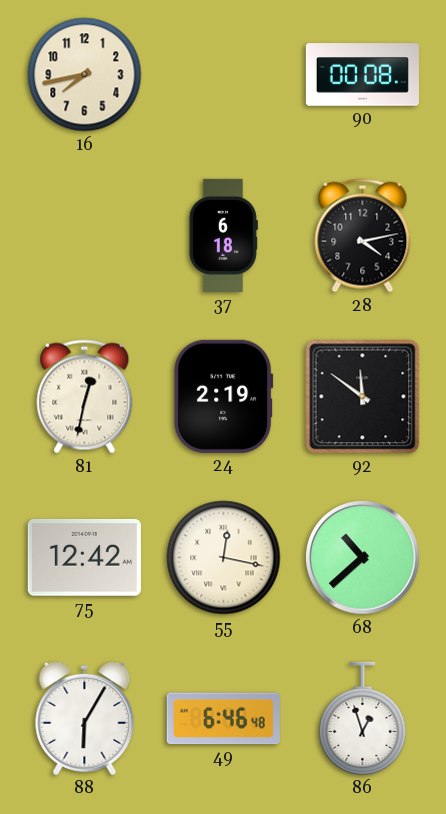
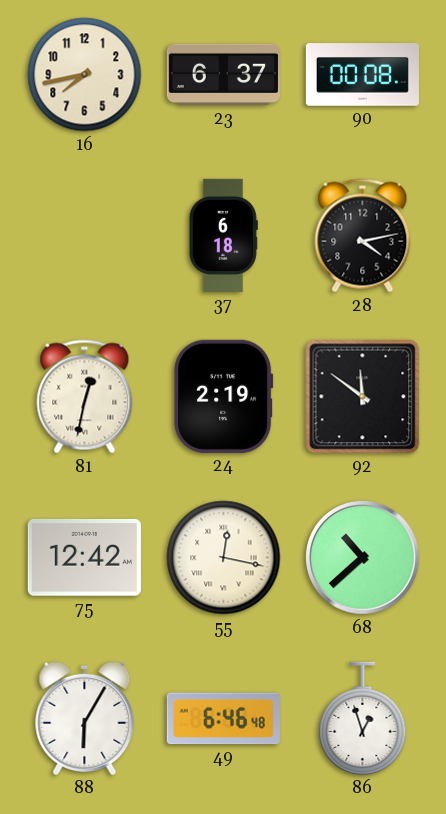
23: none -> 6:37
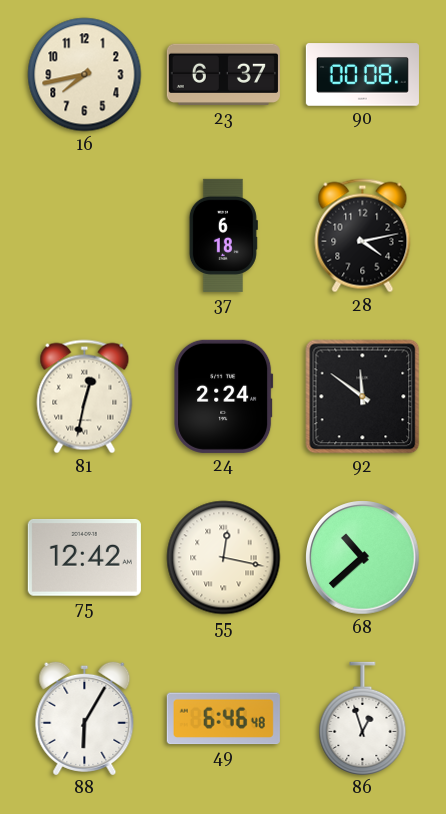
24: 2:19 -> 2:24
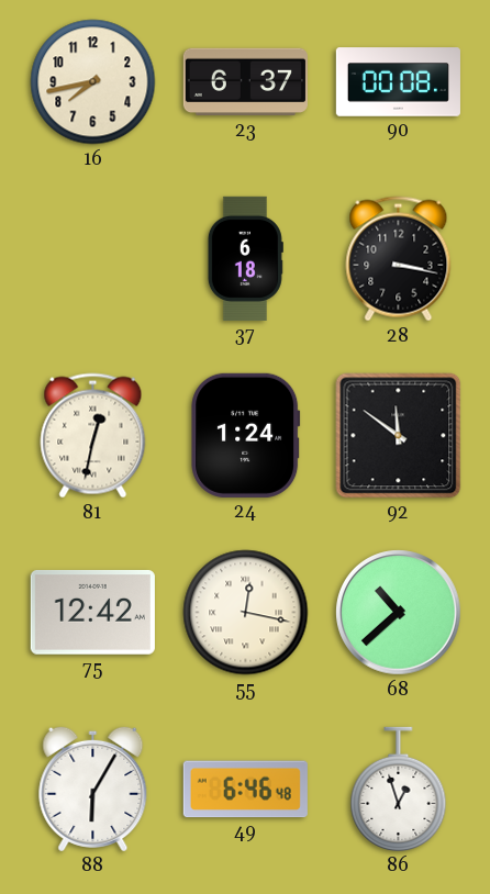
28: 4:13 -> 3:17
24: 2:24 -> 1:24
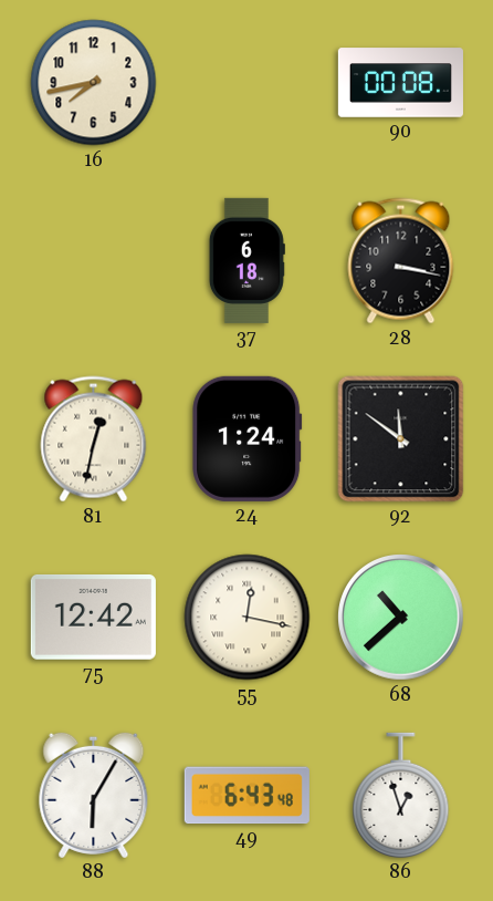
23: 6:37 -> none
49: 6:46 -> 6:43
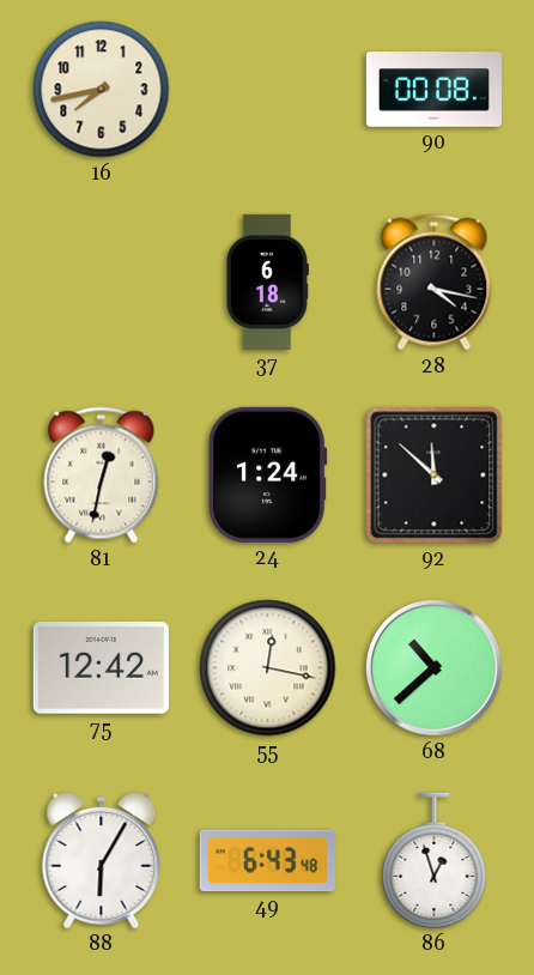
28: 3:17 -> 4:17
92: 11:51 -> 11:52
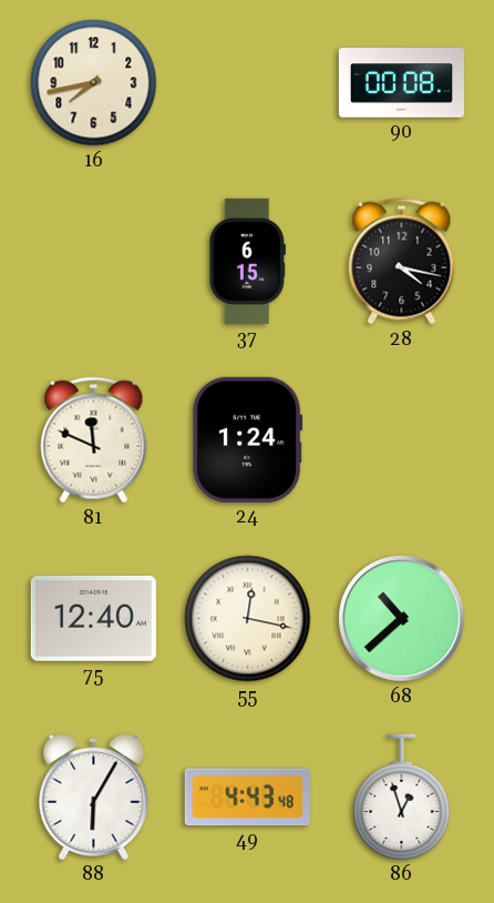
37: 6:18 -> 6:15
81: 12:32 -> 11:49
92: 11:52 -> none
75: 12:42 -> 12:40
49: 6:43 -> 4:43
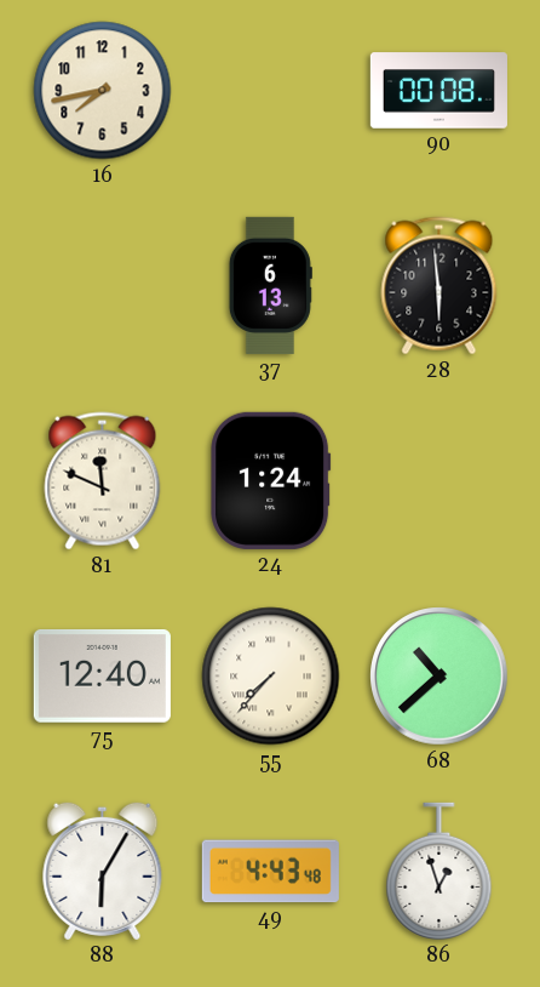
37: 6:15 -> 6:13
28: 4:17 -> 5:59
55: 12:17 -> 7:37
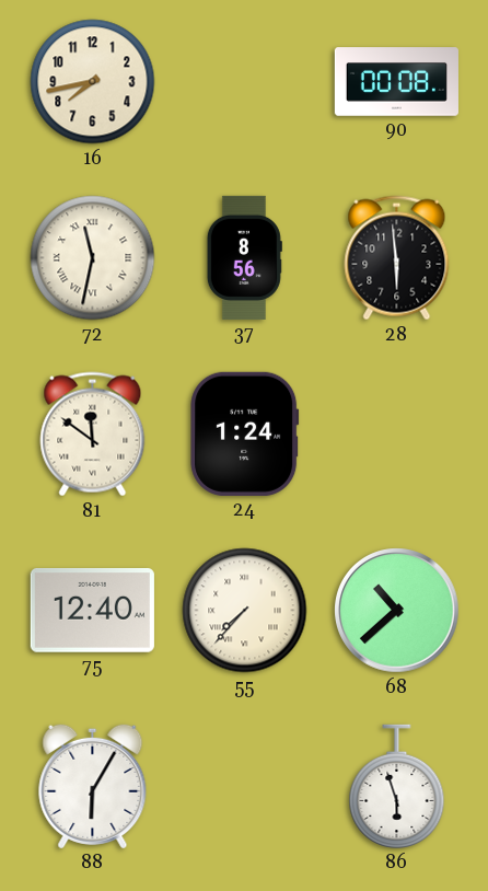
72: none -> 11:32
37: 6:13 -> 8:56
81: 11:49 -> 11:51
49: 4:43 -> none
86: 12:57 -> 5:57
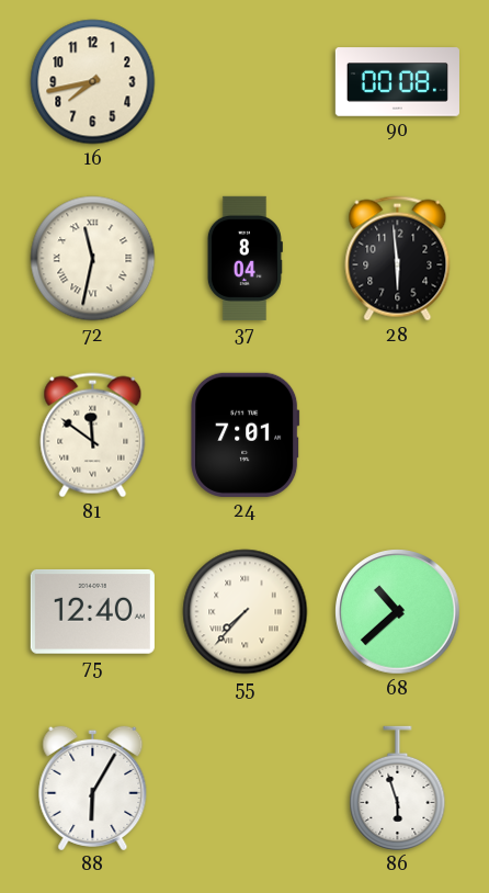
37: 8:56 -> 8:04
24: 1:24 -> 7:01
